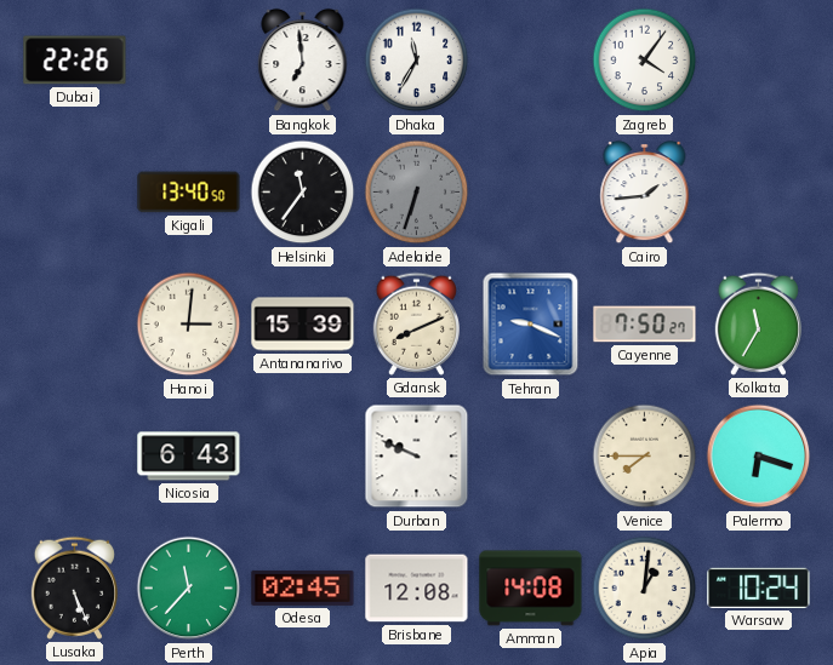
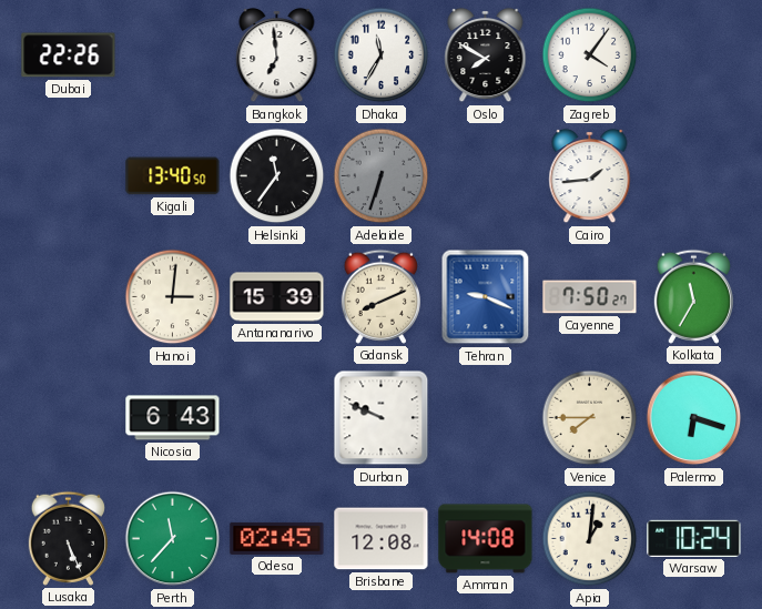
Oslo: none -> 7:50
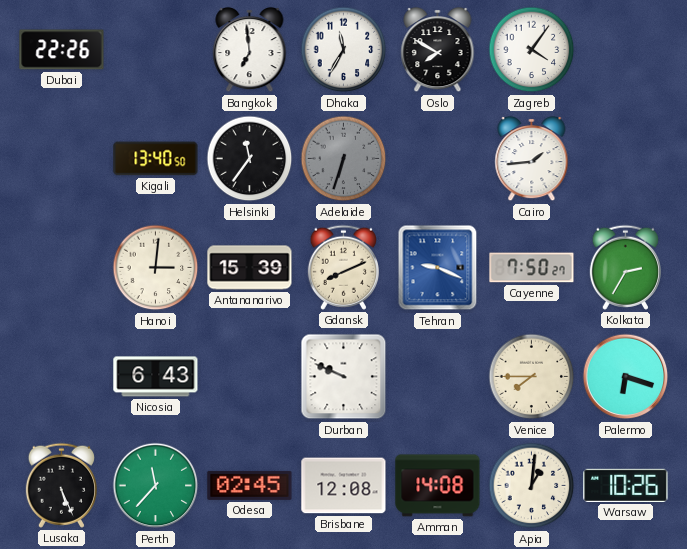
Kolkata: 11:35 -> 2:35
Warsaw: 10:24 -> 10:26
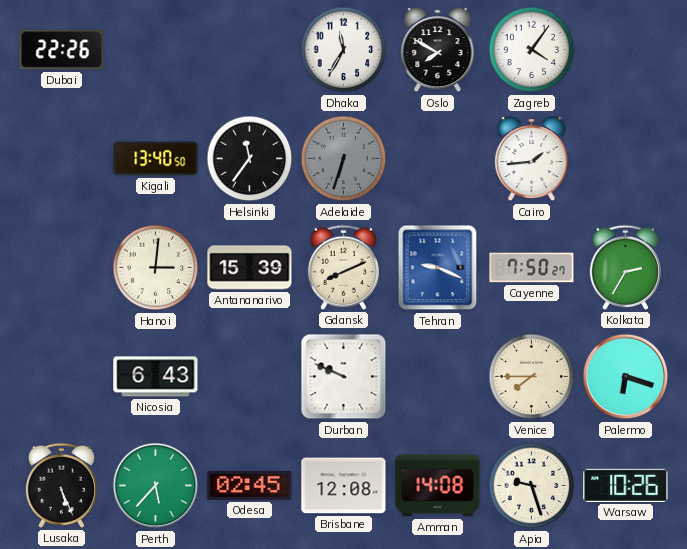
Bangkok: 6:59 -> none
Perth: 11:37 -> 5:37
Apia: 1:01 -> 9:27
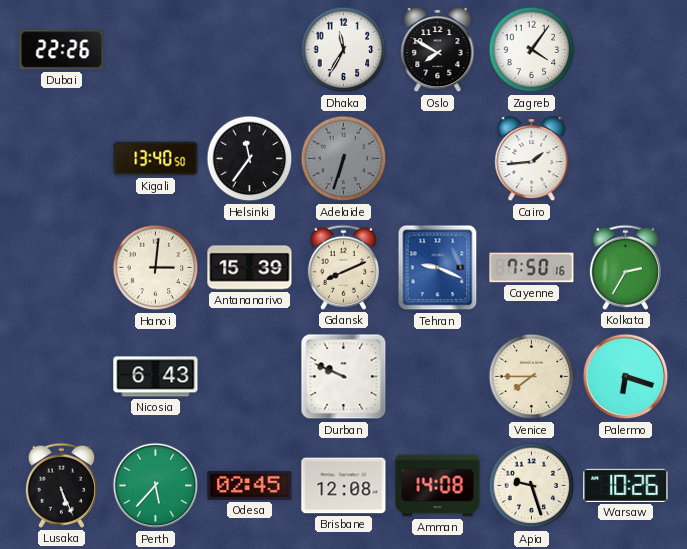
Cayenne: 7:50:27 -> 7:50:16
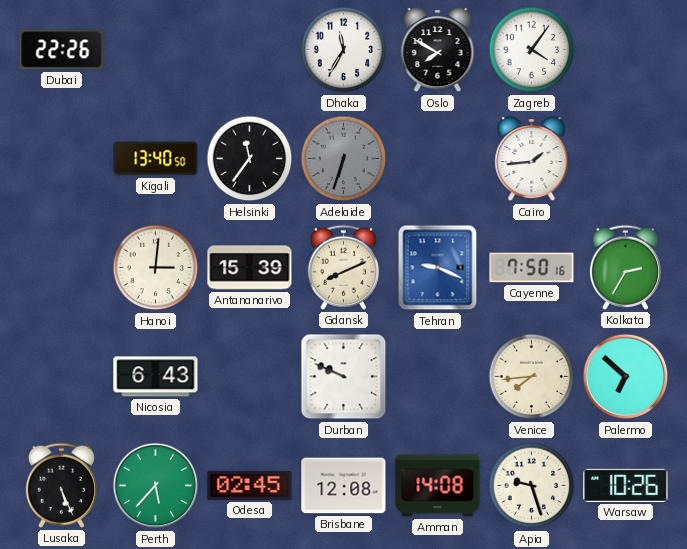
Venice: 7:45 -> 7:44
Palermo: 6:18 -> 6:52
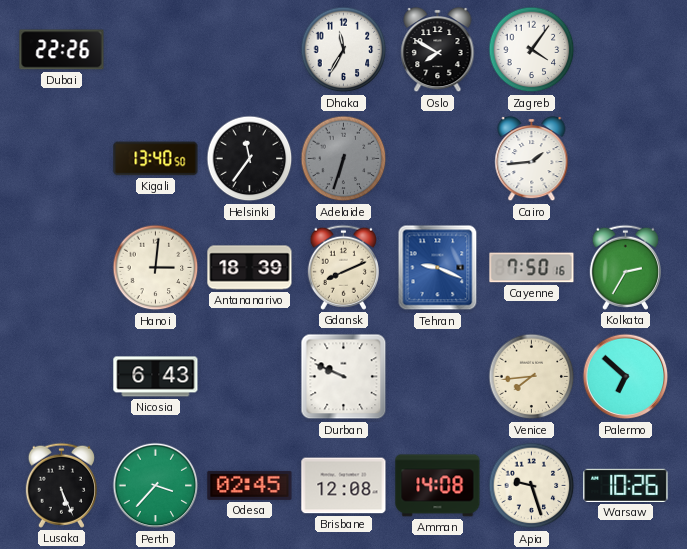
Antananarivo: 15:39 -> 18:39
Perth: 5:37 -> 3:37
